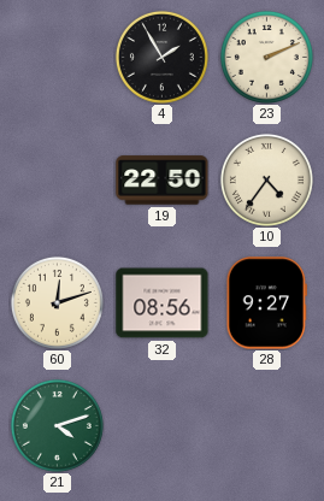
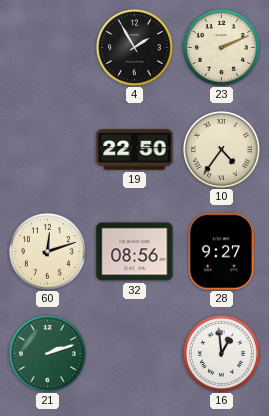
21: 4:12 -> 2:12
16: none -> 12:59
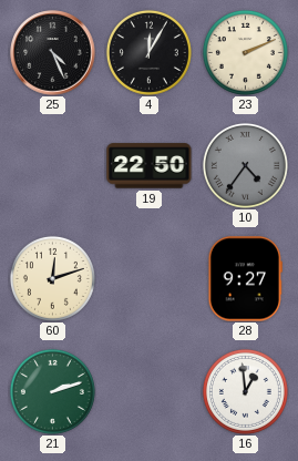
25: none -> 4:26
4: 1:55 -> 12:05
10 dial: cream -> grey
32: 08:56 -> none
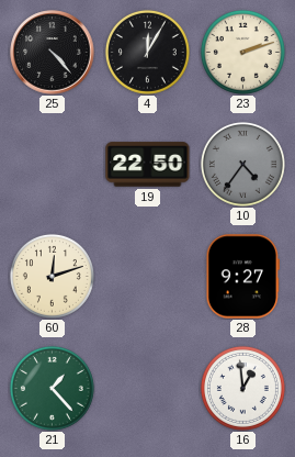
25: 4:26 -> 4:23
23: 2:11 -> 2:12
21: 2:12 -> 1:23
